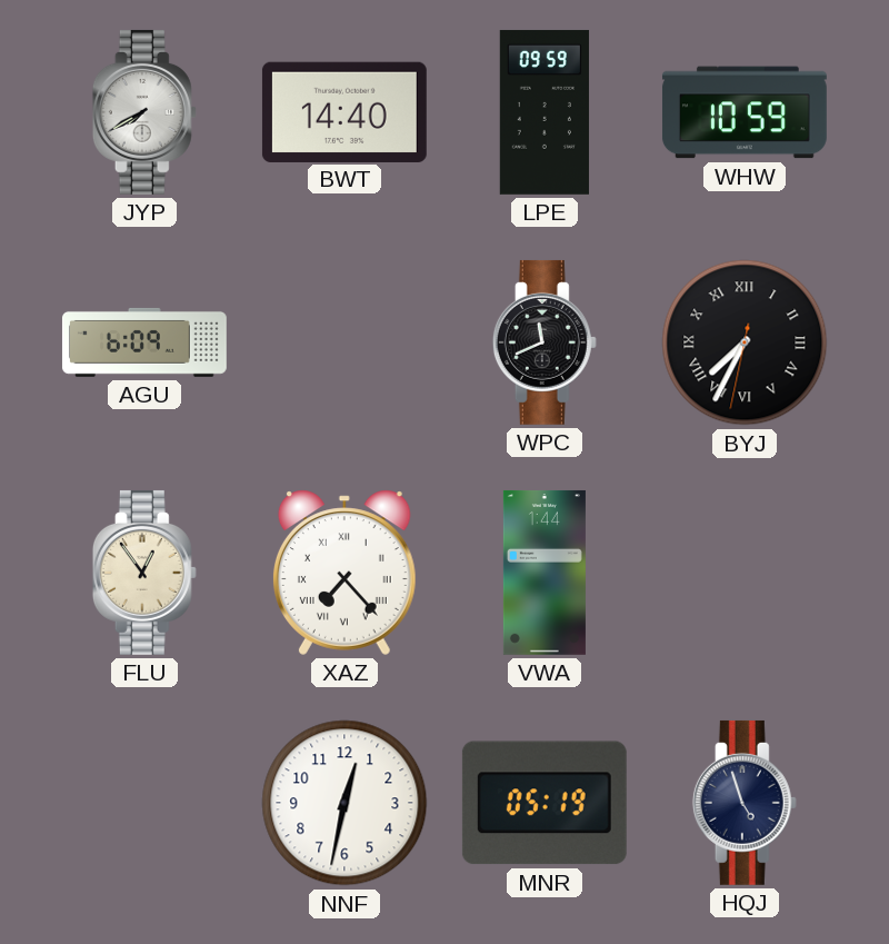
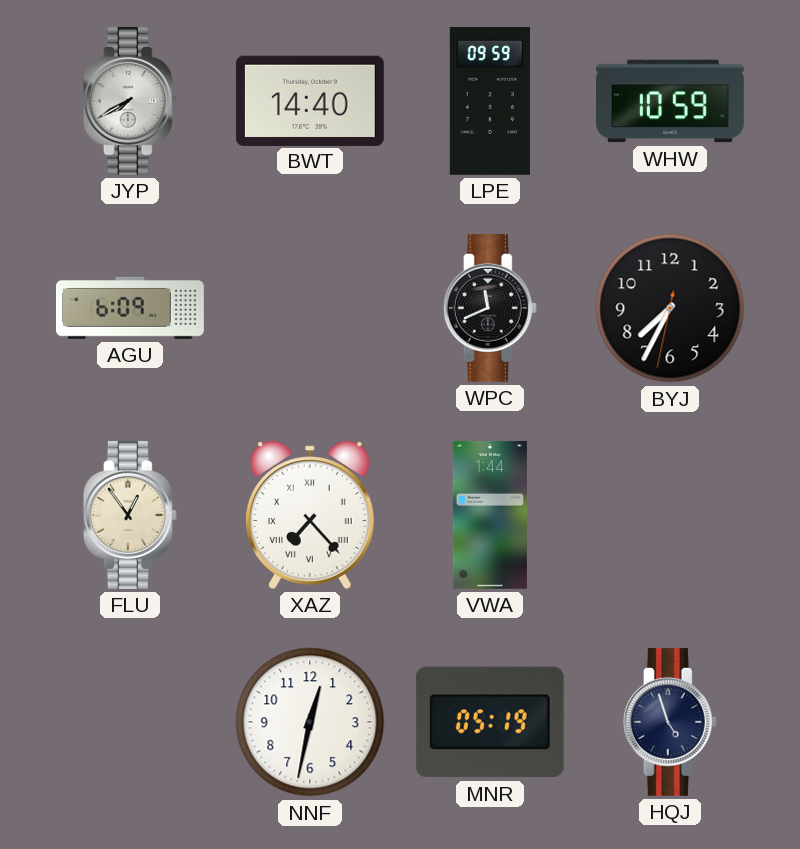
BYJ numerals: Roman -> Arabic
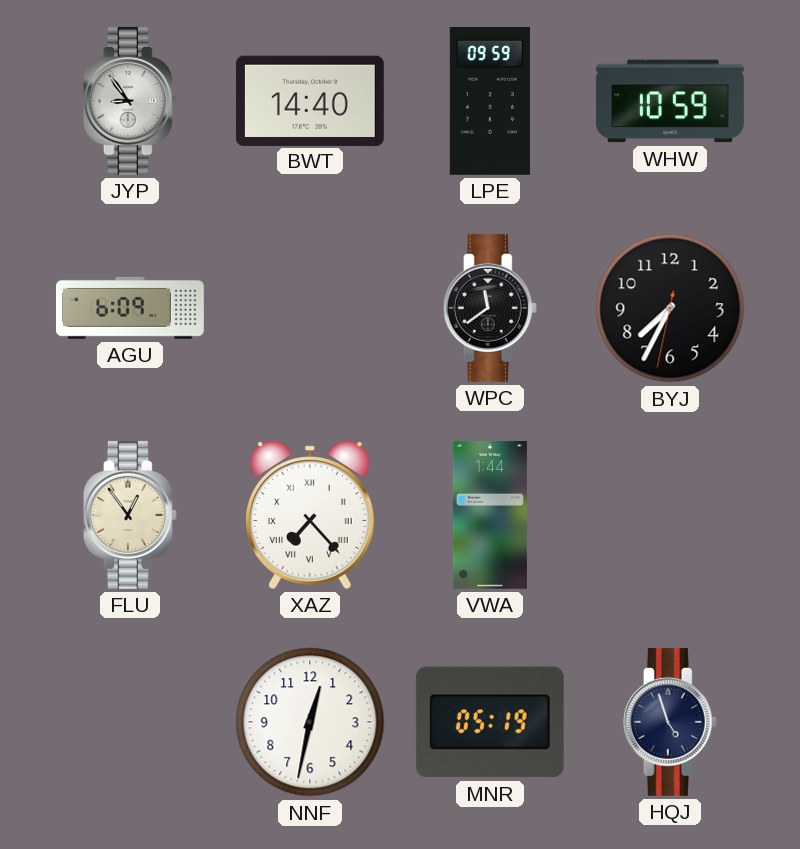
JYP: 7:40 -> 8:54
WPC: 11:41 -> 11:39
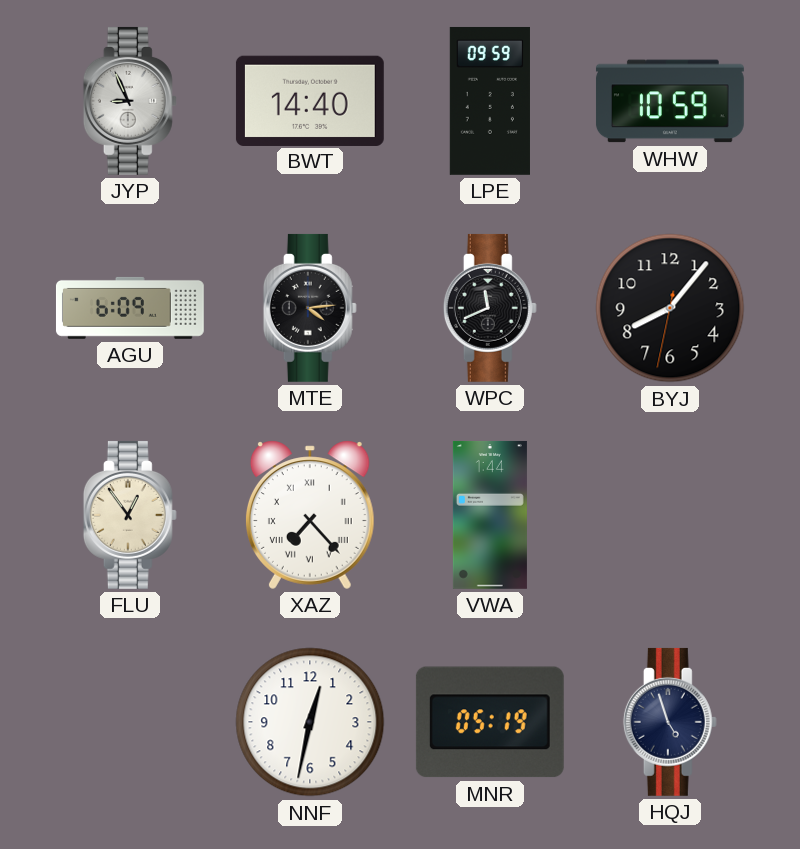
JYP: 8:54 -> 8:56
MTE: none -> 4:14
WPC: 11:39 -> 11:41
BYJ: 7:34 -> 8:06
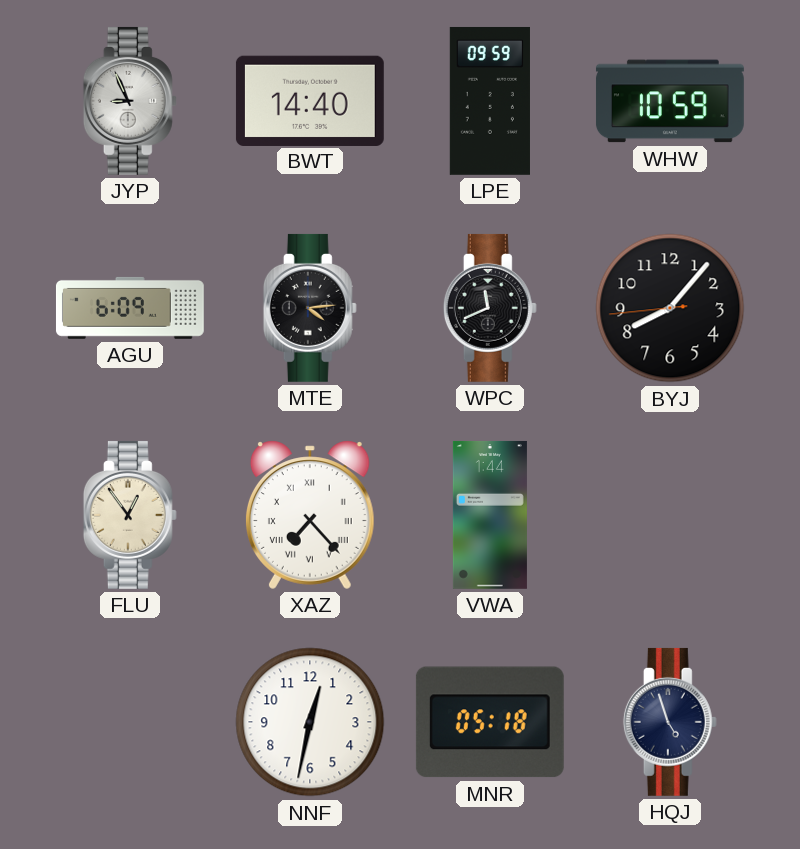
BYJ: 8:06:32 -> 8:06:44
MNR: 05:19 -> 05:18
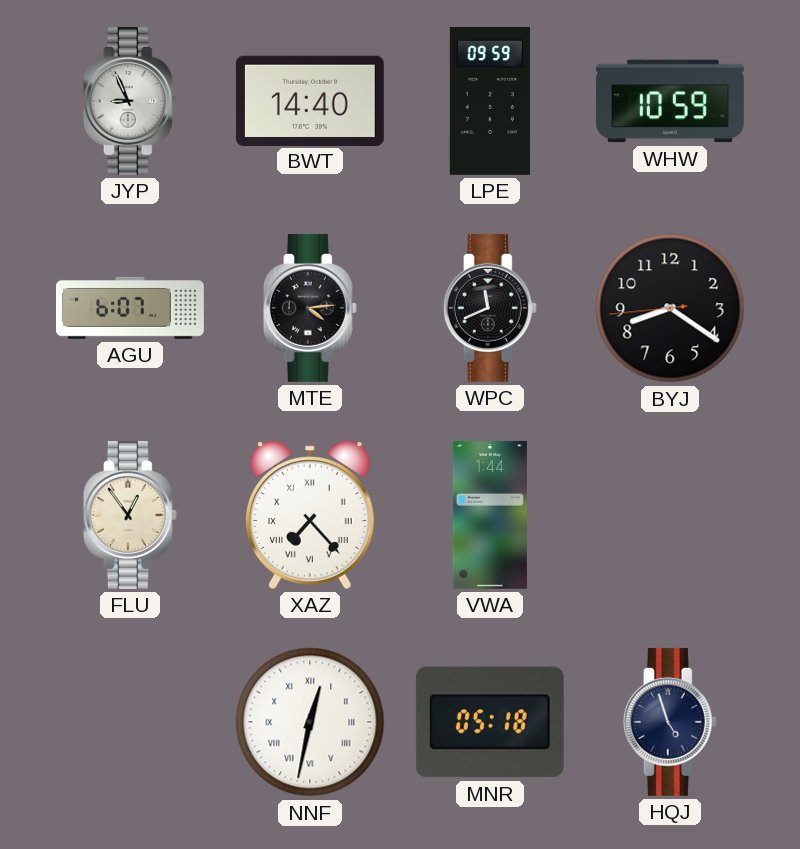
AGU: 6:09 -> 6:07
BYJ: 8:06 -> 8:20
NNF numerals: Arabic -> Roman
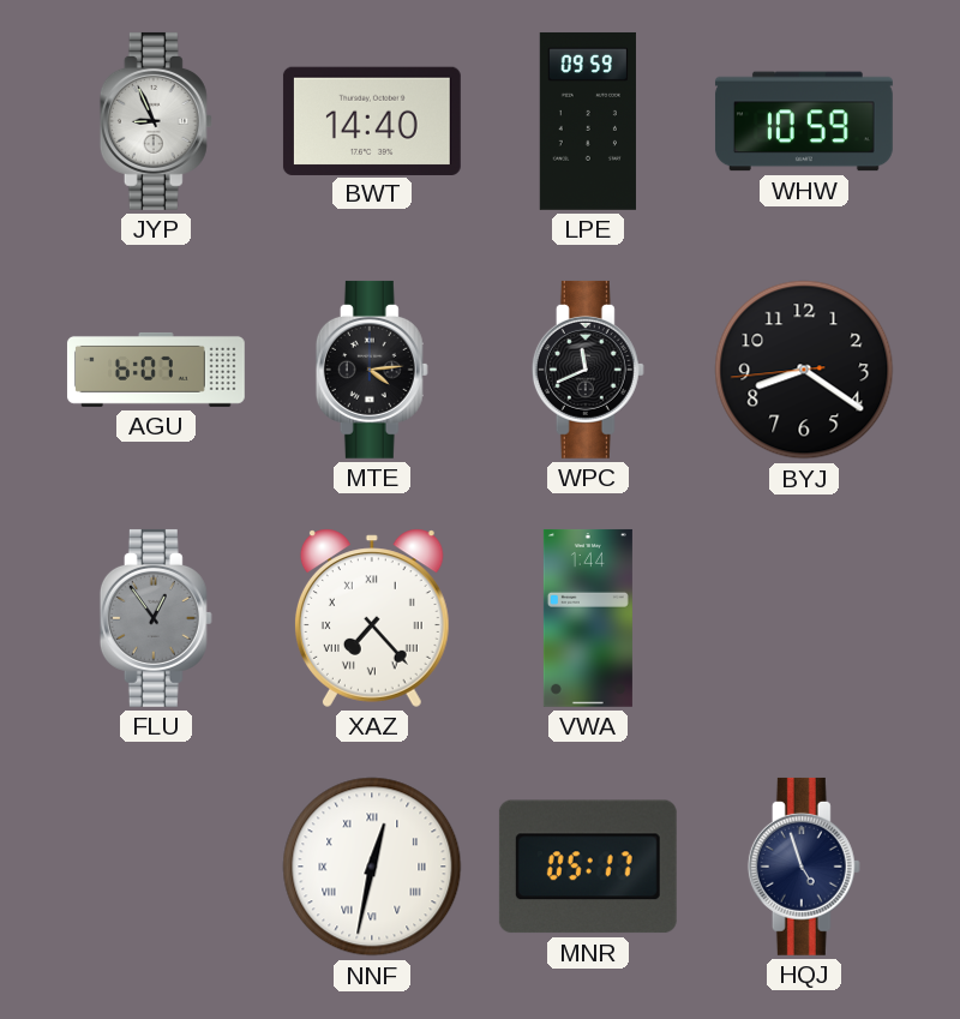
FLU dial: cream -> grey
MNR: 05:18 -> 05:17
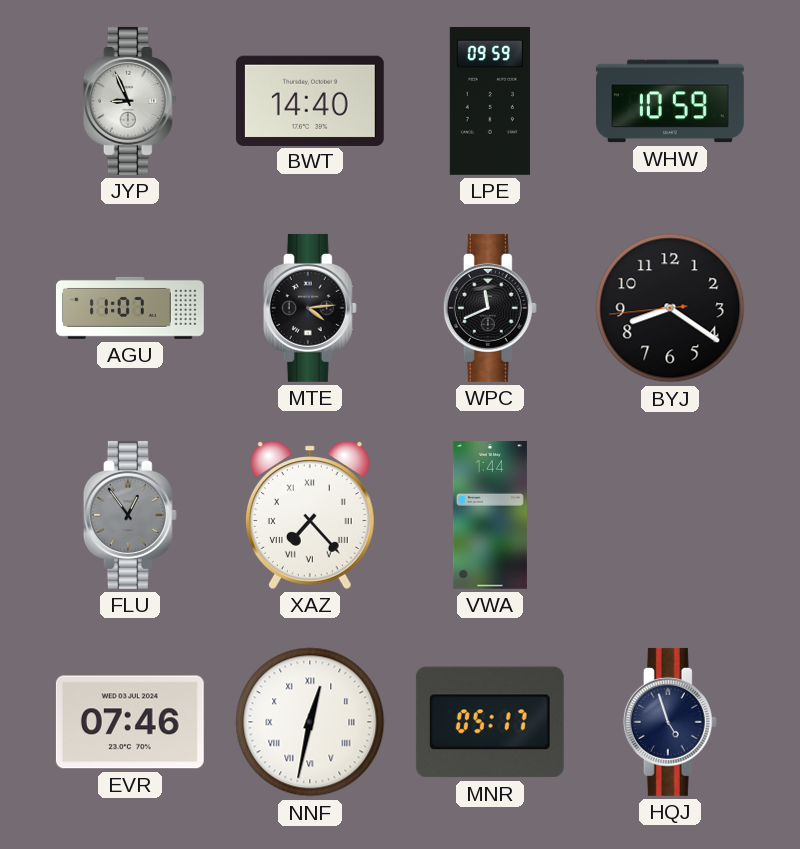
AGU: 6:07 -> 11:07
EVR: none -> 07:46
